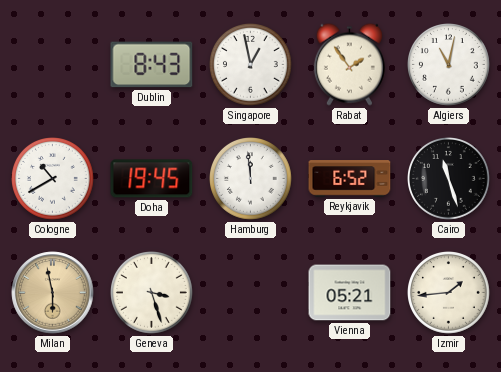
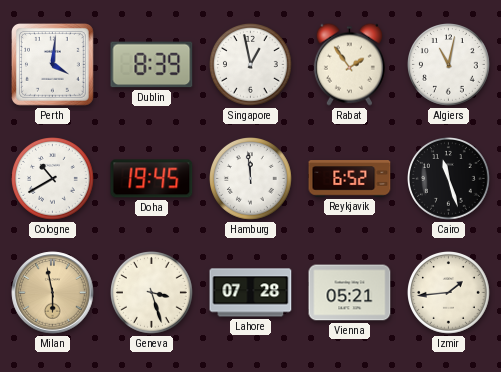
Perth: none -> 4:01
Dublin: 8:43 -> 8:39
Lahore: none -> 07:28
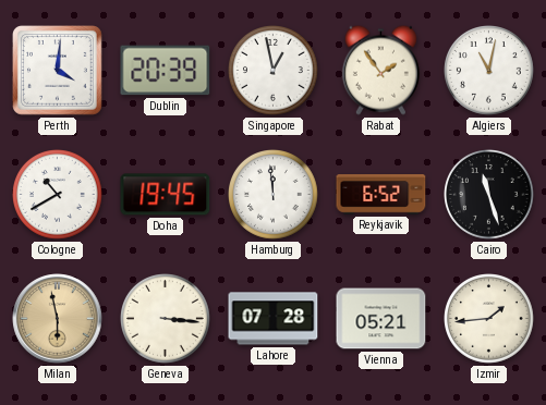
Dublin: 8:39 -> 20:39
Geneva: 3:27 -> 3:16
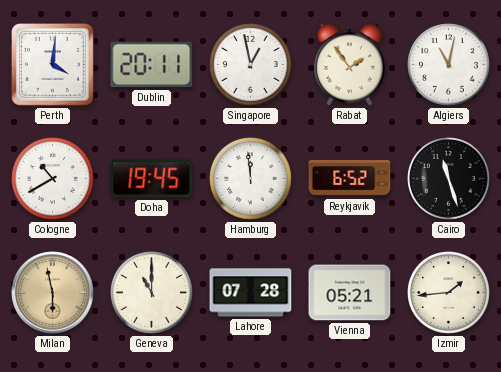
Dublin: 20:39 -> 20:11
Geneva: 3:16 -> 11:00
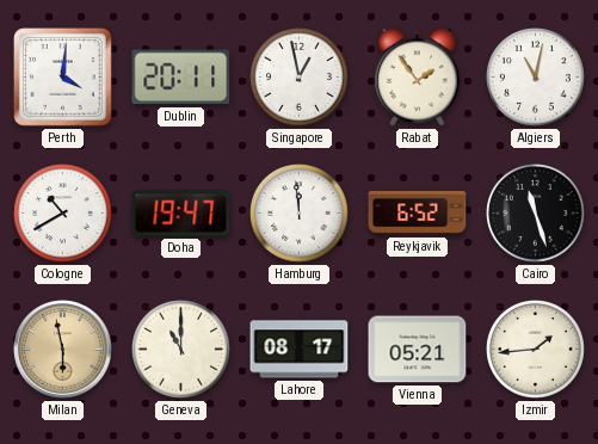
Doha: 19:45 -> 19:47
Lahore: 07:28 -> 08:17
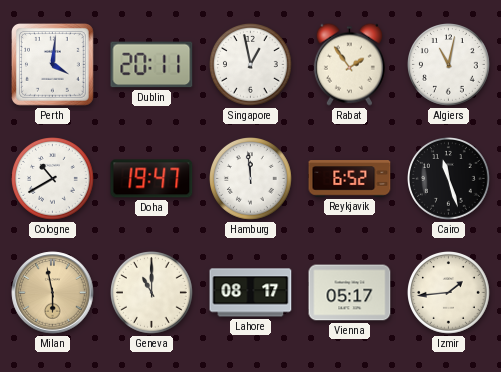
Vienna: 05:21 -> 05:17
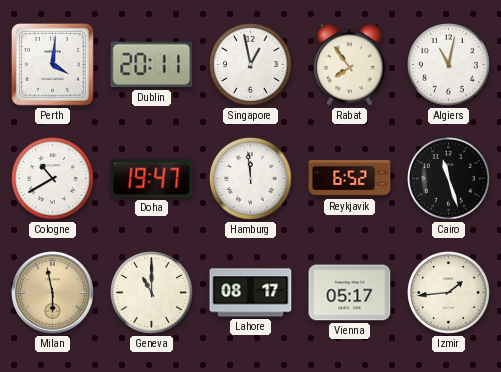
Rabat: 1:54 -> 7:54
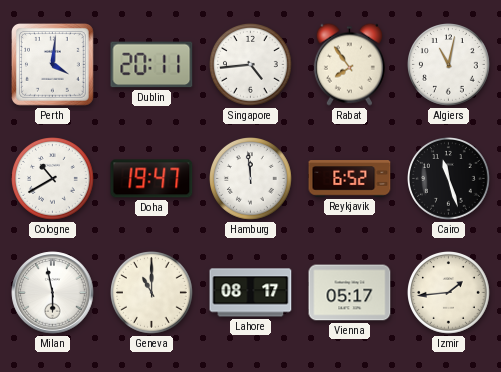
Singapore: 12:58 -> 4:44
Milan dial: champagne -> white
